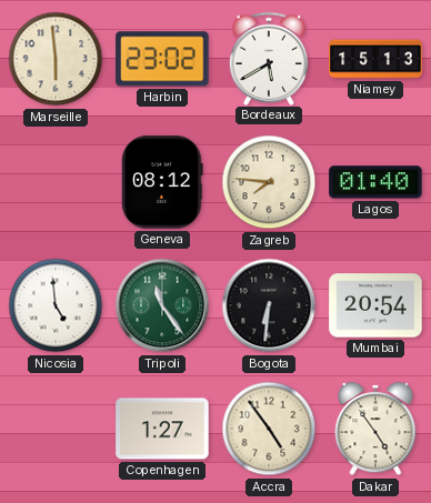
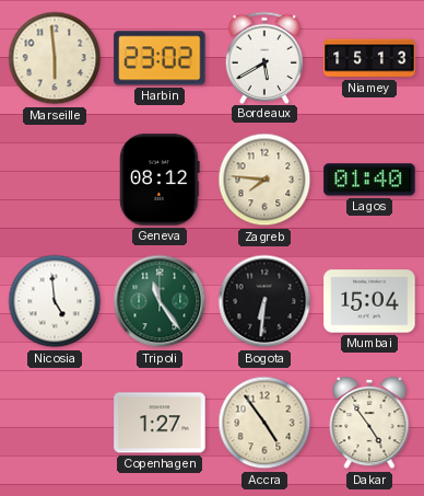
Mumbai: 20:54 -> 15:04
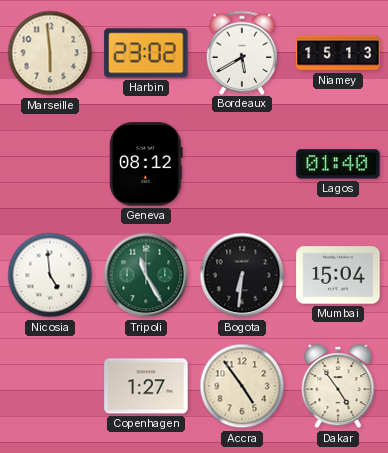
Zagreb: 7:46 -> none
Tripoli: 11:24 -> 11:25
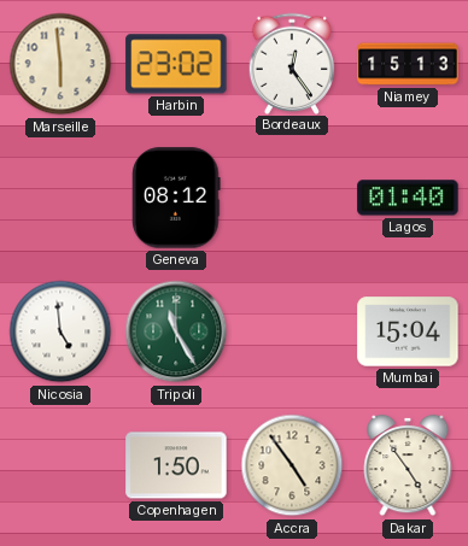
Bordeaux: 5:40 -> 12:24
Bogota: 6:31 -> none
Copenhagen: 1:27 -> 1:50
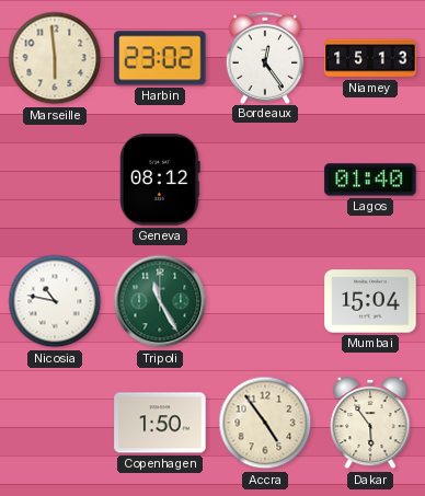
Nicosia: 4:59 -> 10:47
Dakar: 4:54 -> 5:54
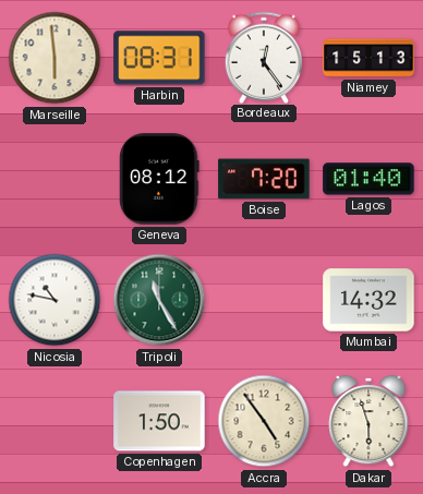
Harbin: 23:02 -> 08:31
Boise: none -> 7:20
Mumbai: 15:04 -> 14:32
Dakar: 5:54 -> 5:57
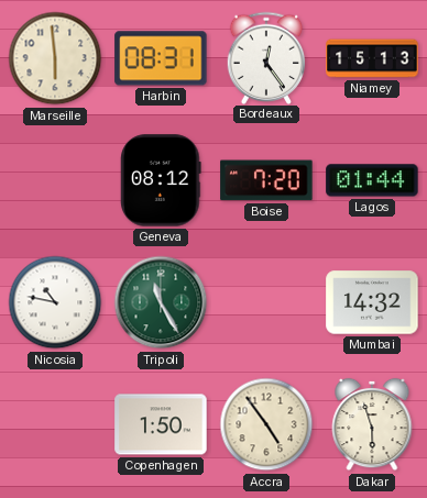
Lagos: 01:40 -> 01:44
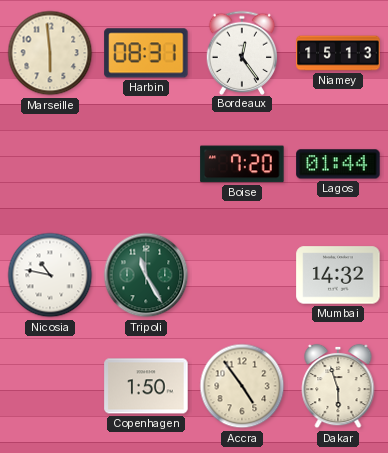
Geneva: 08:12 -> none
